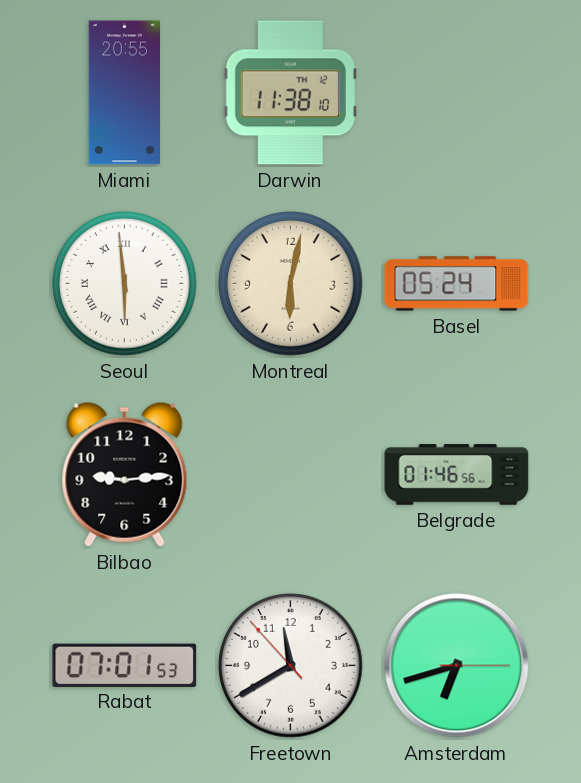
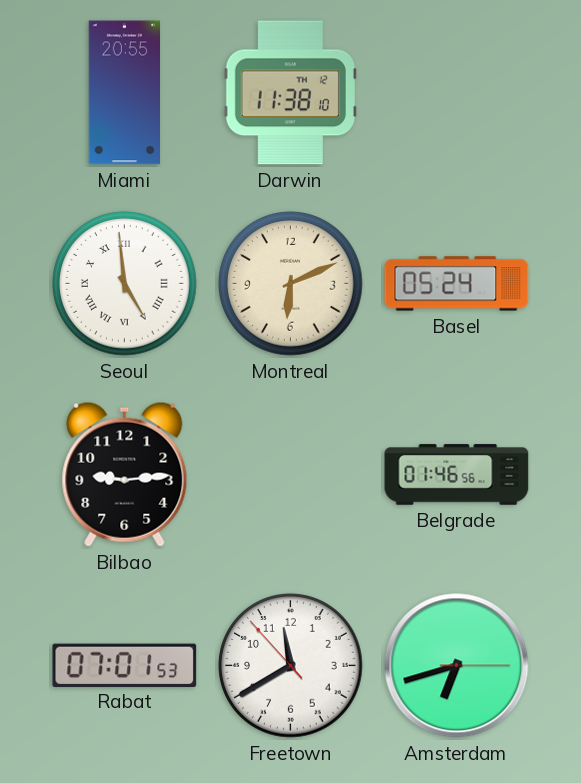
Seoul: 5:59 -> 4:59
Montreal: 6:02 -> 6:11
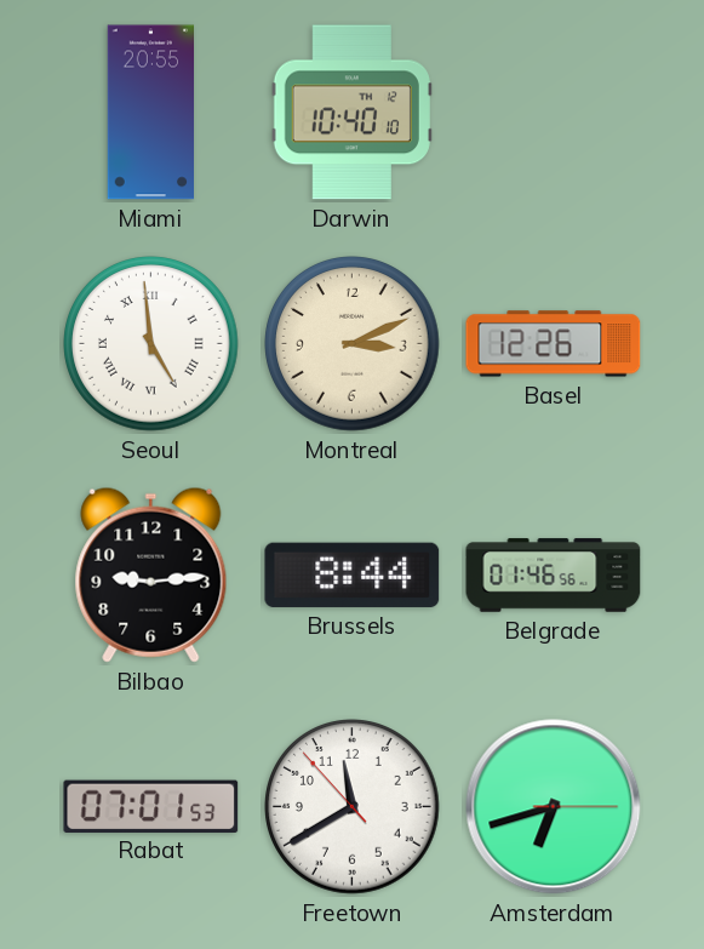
Darwin: 11:38 -> 10:40
Montreal: 6:11 -> 3:11
Basel: 05:24 -> 12:26
Brussels: none -> 8:44
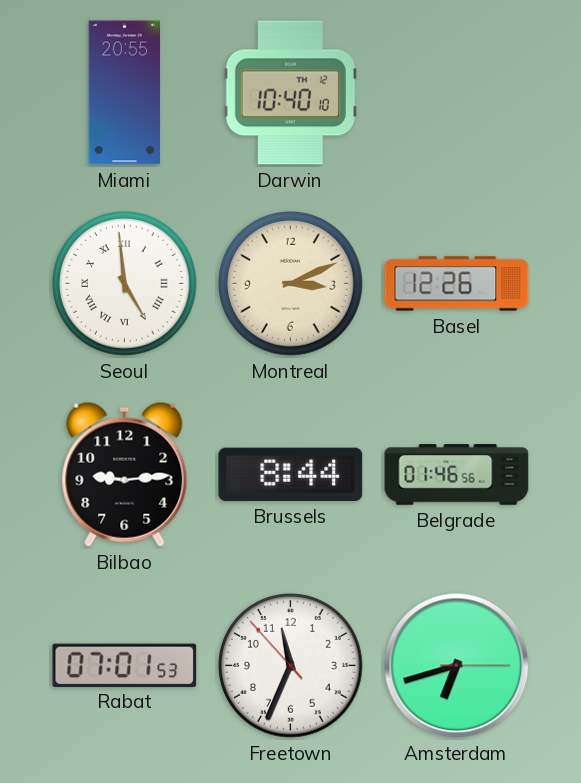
Freetown: 11:39 -> 11:33
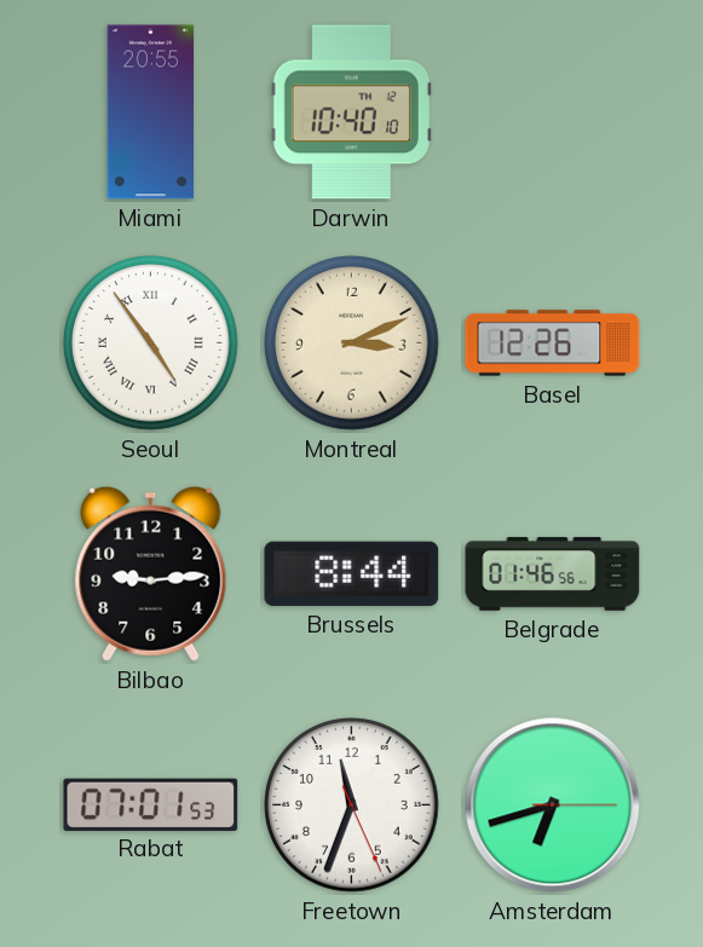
Seoul: 4:59 -> 4:54
Freetown: 11:33:53 -> 11:33:26
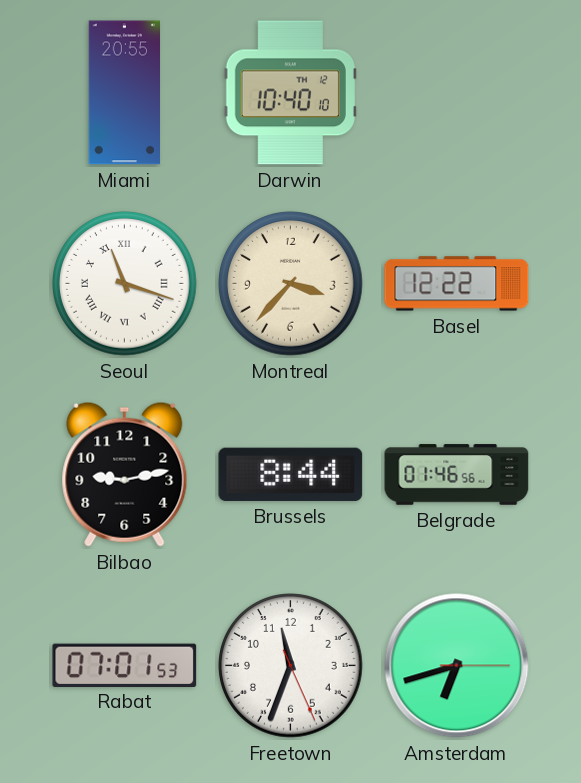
Seoul: 4:54 -> 11:18
Montreal: 3:11 -> 3:37
Basel: 12:26 -> 12:22
Bilbao: 9:14 -> 9:13
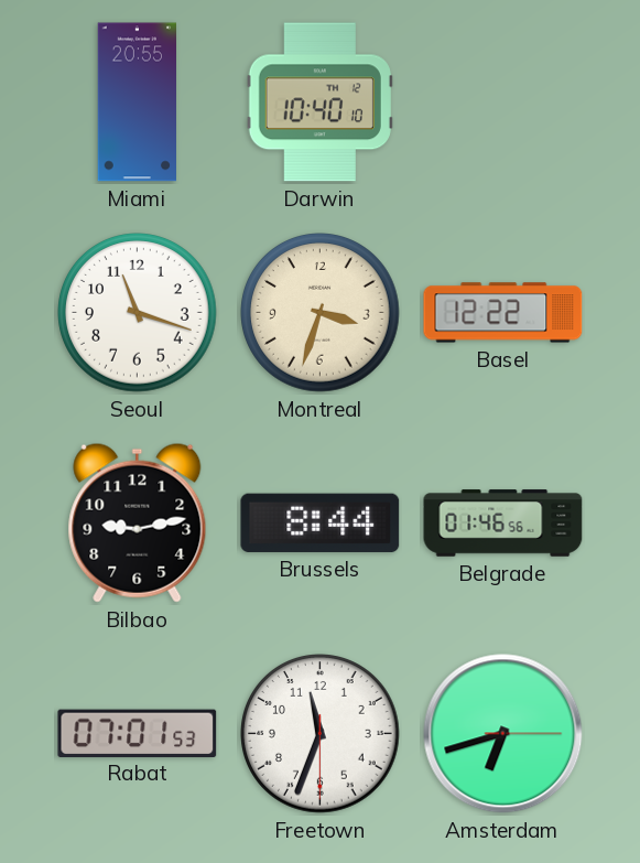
Seoul numerals: Roman -> Arabic
Montreal: 3:37 -> 3:33
Freetown: 11:33:26 -> 11:33:30
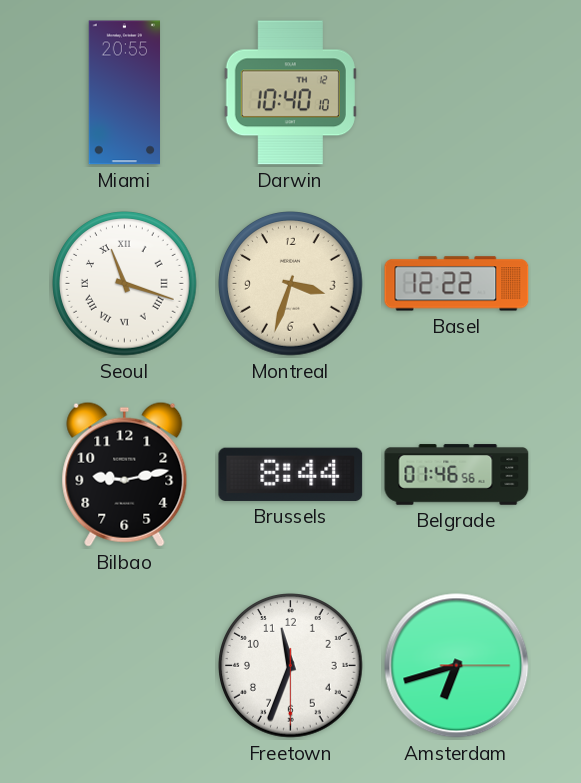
Seoul numerals: Arabic -> Roman
Rabat: 07:01 -> none
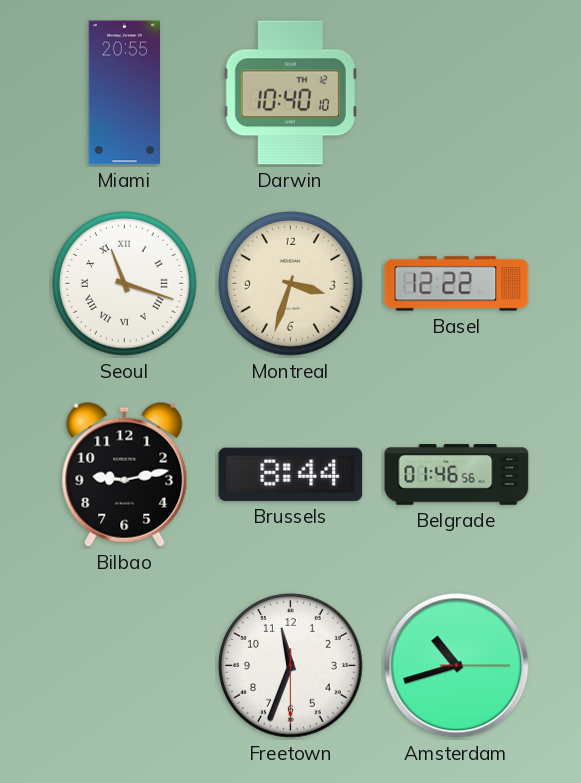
Amsterdam: 6:42 -> 10:42
